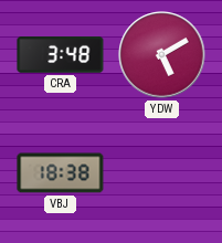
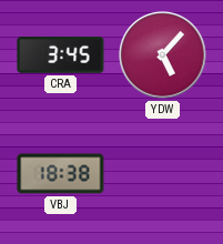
CRA: 3:48 -> 3:45
YDW: 5:10 -> 5:07
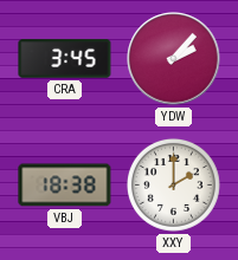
YDW: 5:07 -> 2:07
XXY: none -> 2:00
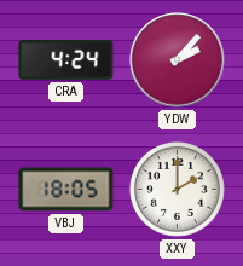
CRA: 3:45 -> 4:24
VBJ: 18:38 -> 18:05
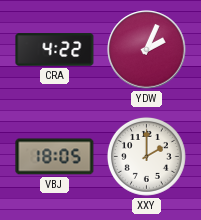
CRA: 4:24 -> 4:22
YDW: 2:07 -> 2:04
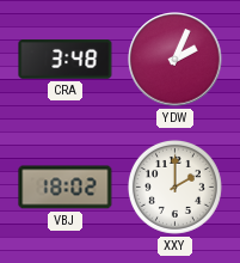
CRA: 4:22 -> 3:48
VBJ: 18:05 -> 18:02
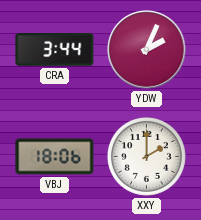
CRA: 3:48 -> 3:44
VBJ: 18:02 -> 18:06
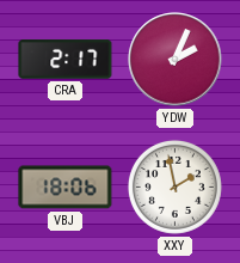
CRA: 3:44 -> 2:17
XXY: 2:00 -> 1:58
